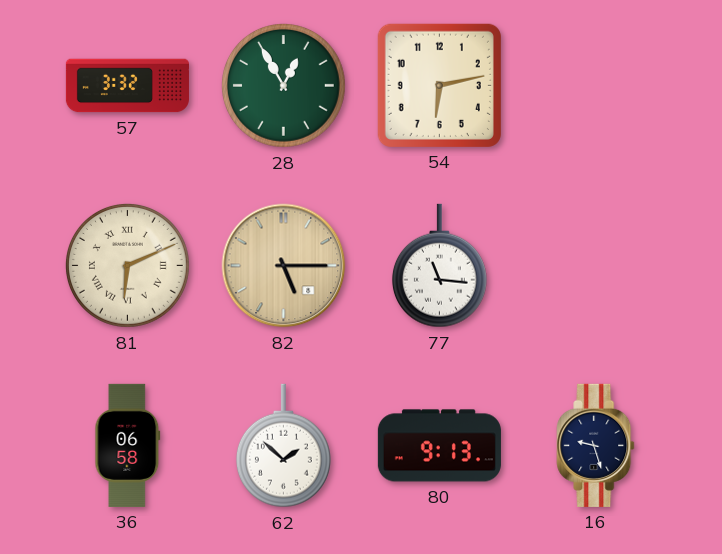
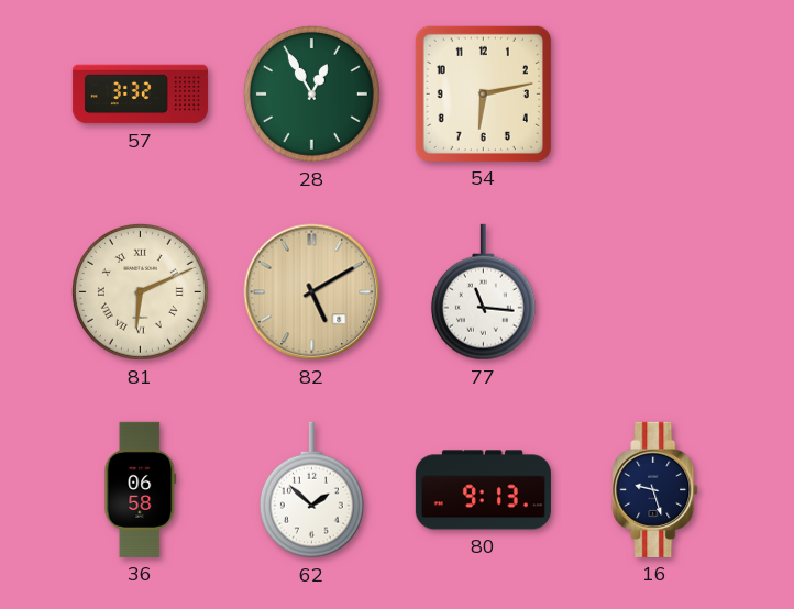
82: 5:15 -> 5:10
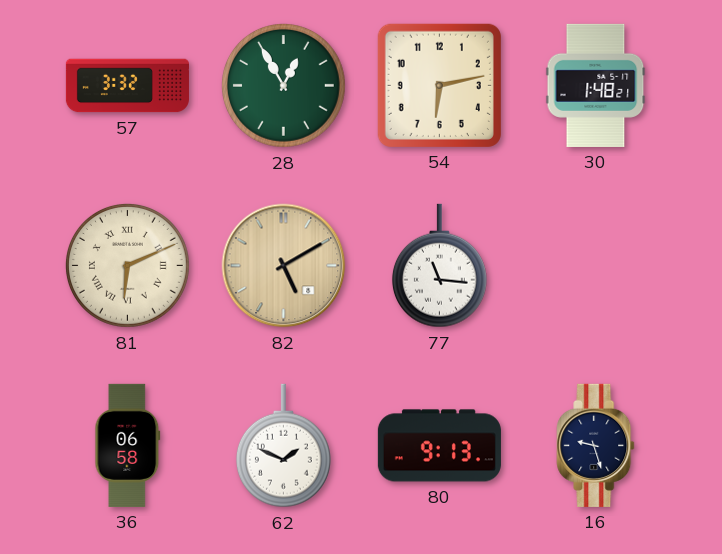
30: none -> 1:48
62: 1:52 -> 1:49
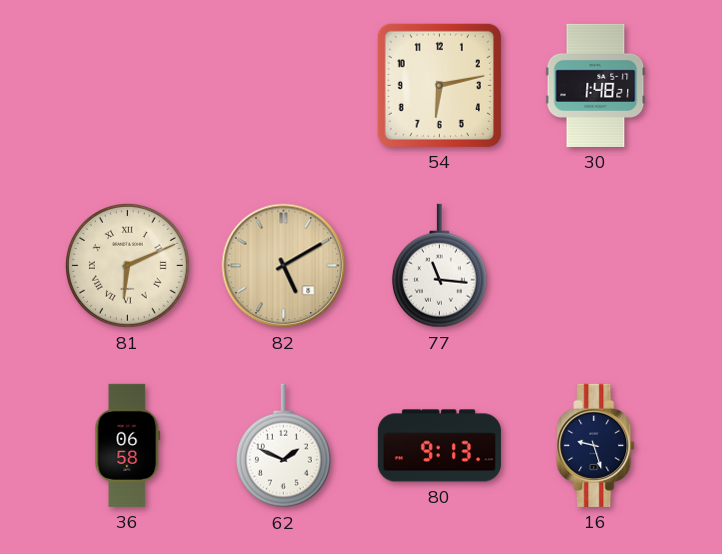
57: 3:32 -> none
28: 12:55 -> none
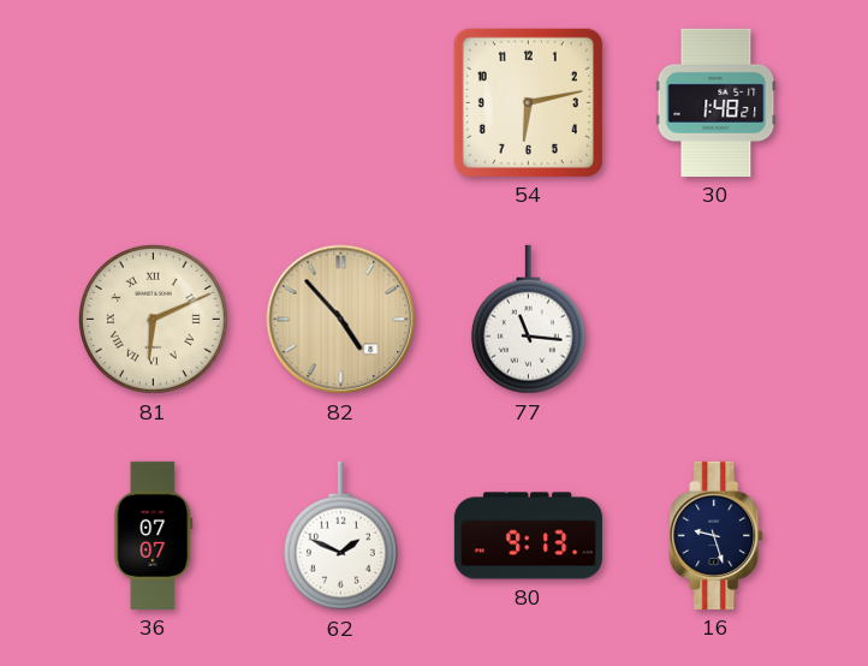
82: 5:10 -> 4:53
36: 06:58 -> 07:07
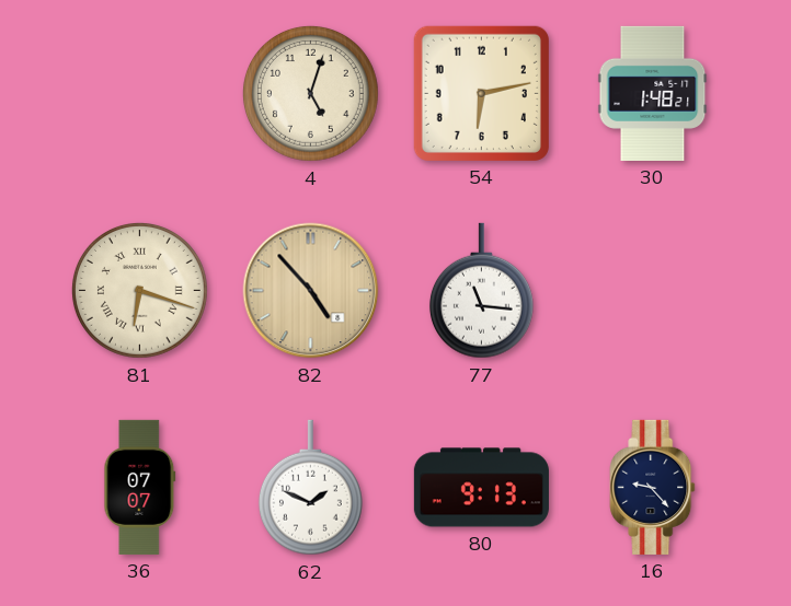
4: none -> 5:03
81: 6:11 -> 6:18
16: 9:27 -> 9:23
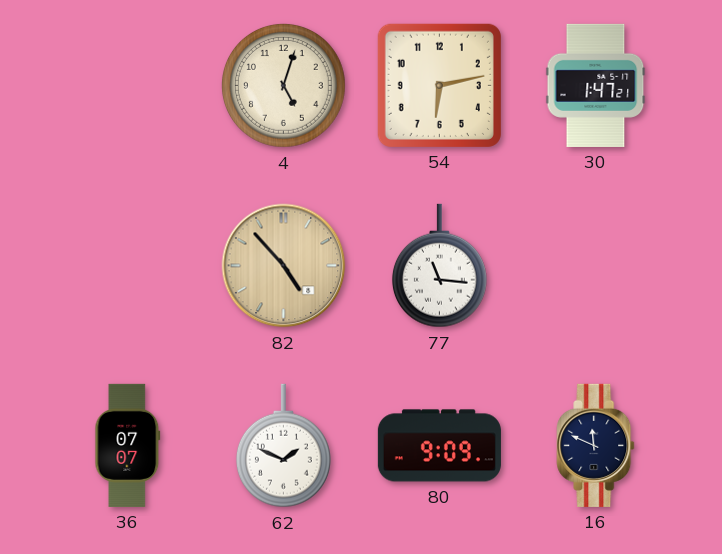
30: 1:48 -> 1:47
81: 6:18 -> none
80: 9:13 -> 9:09
16: 9:23 -> 11:49
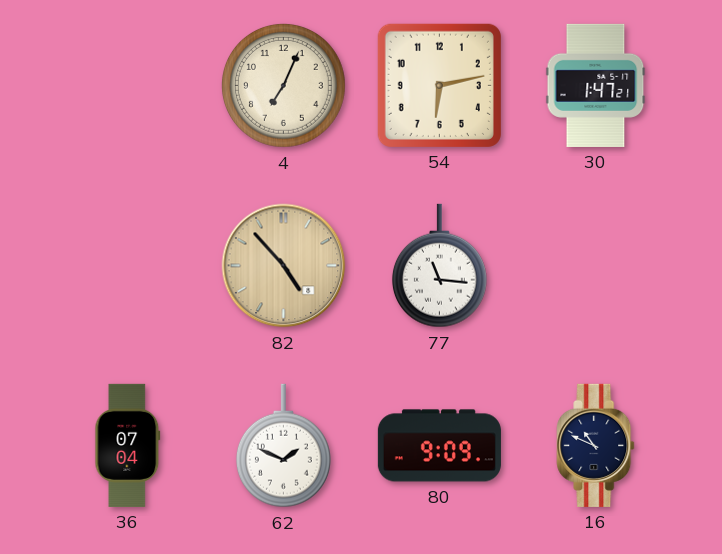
4: 5:03 -> 7:04
36: 07:07 -> 07:04
16: 11:49 -> 10:49
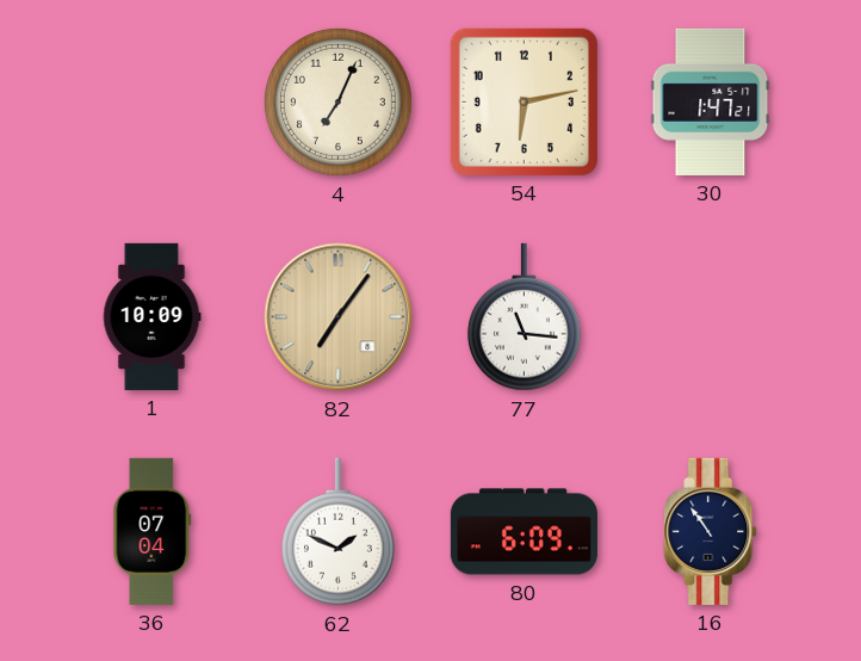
1: none -> 10:09
82: 4:53 -> 7:06
80: 9:09 -> 6:09
16: 10:49 -> 10:54
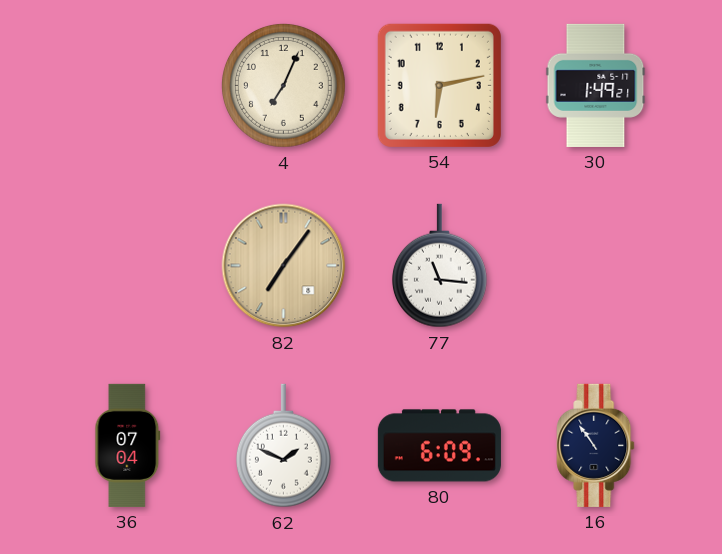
30: 1:47 -> 1:49
1: 10:09 -> none
